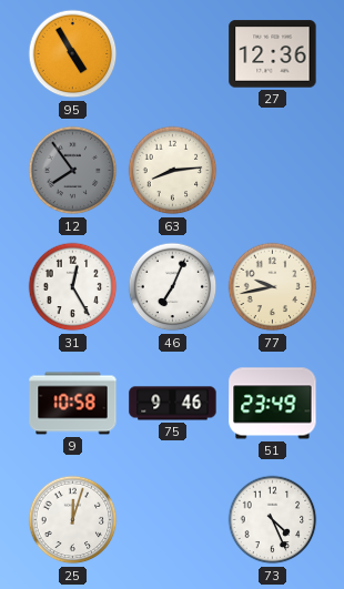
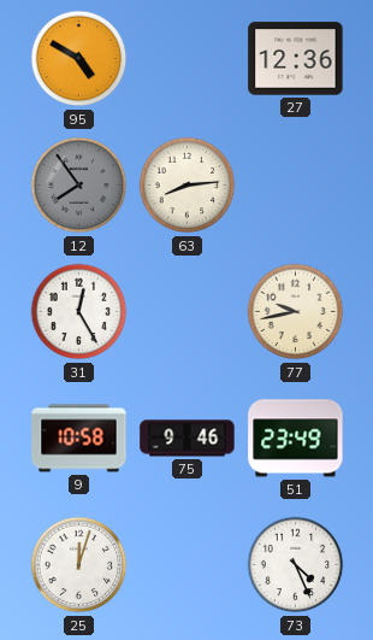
95: 4:55 -> 4:50
46: 7:04 -> none
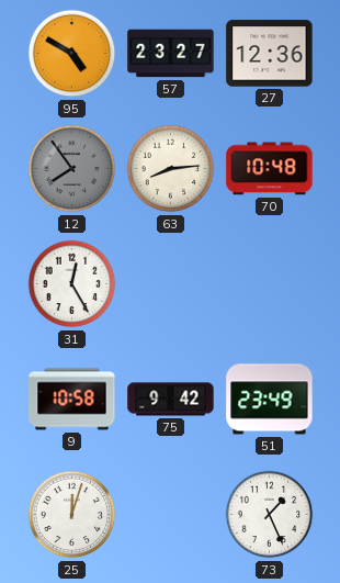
57: none -> 23:27
70: none -> 10:48
77: 9:43 -> none
75: 9:46 -> 9:42
73: 4:26 -> 1:26
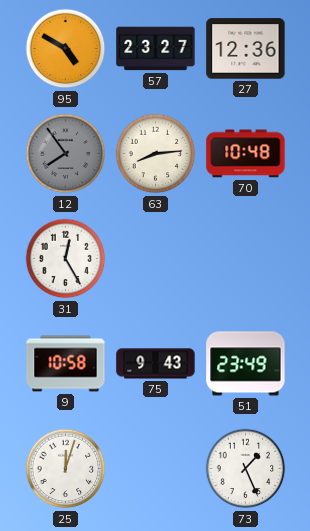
75: 9:42 -> 9:43
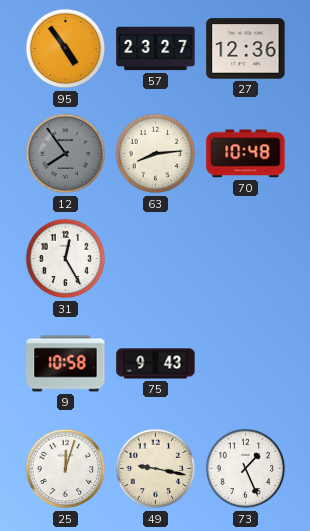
95: 4:50 -> 4:54
51: 23:49 -> none
49: none -> 9:17
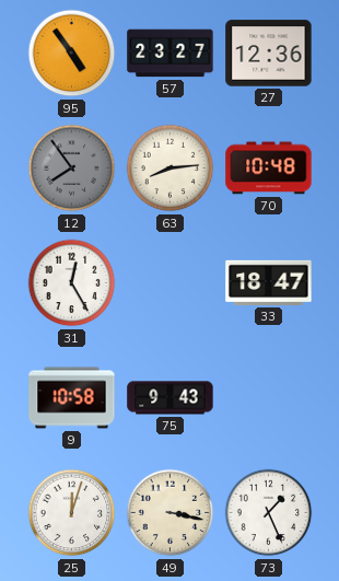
33: none -> 18:47
49: 9:17 -> 3:17
